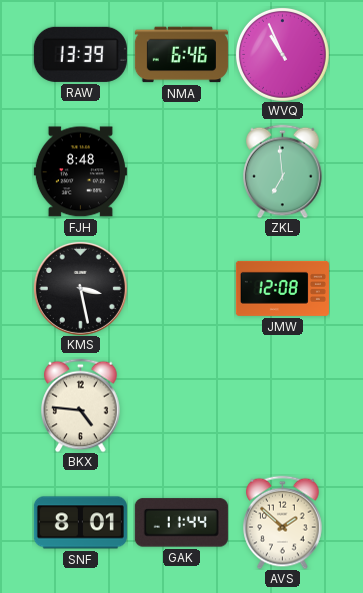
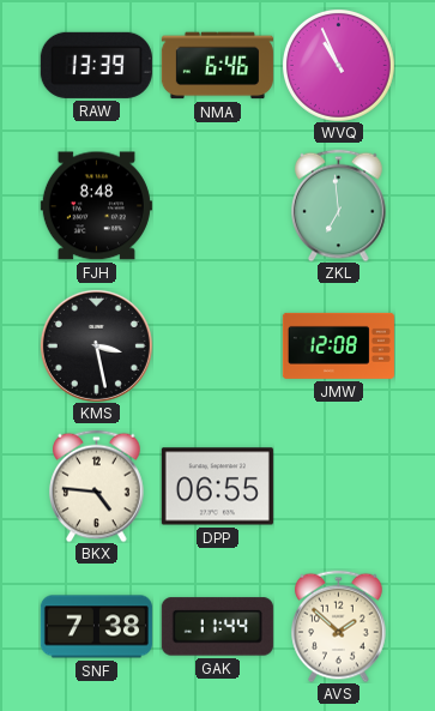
DPP: none -> 06:55
SNF: 8:01 -> 7:38
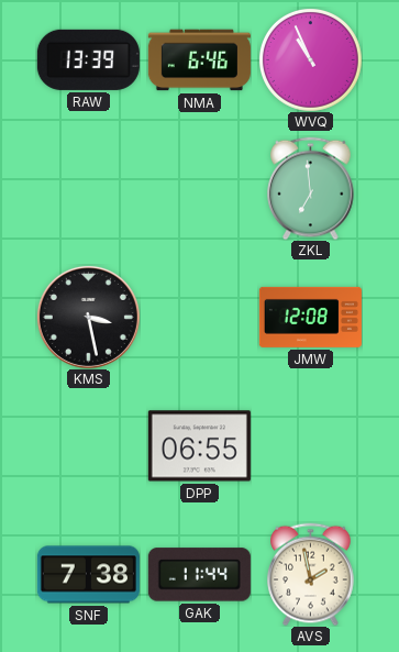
FJH: 8:48 -> none
BKX: 4:46 -> none
AVS: 1:52 -> 1:58
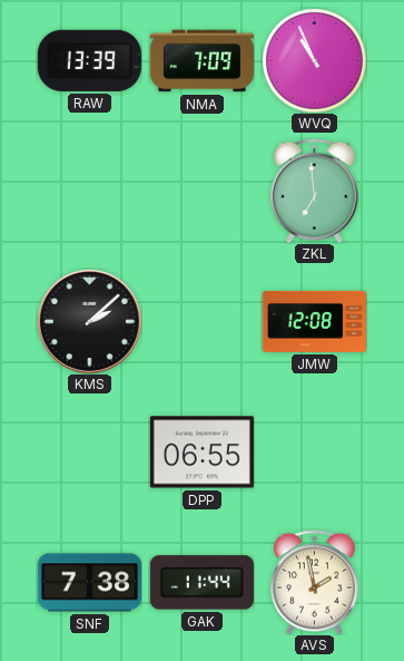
NMA: 6:46 -> 7:09
KMS: 3:28 -> 2:08
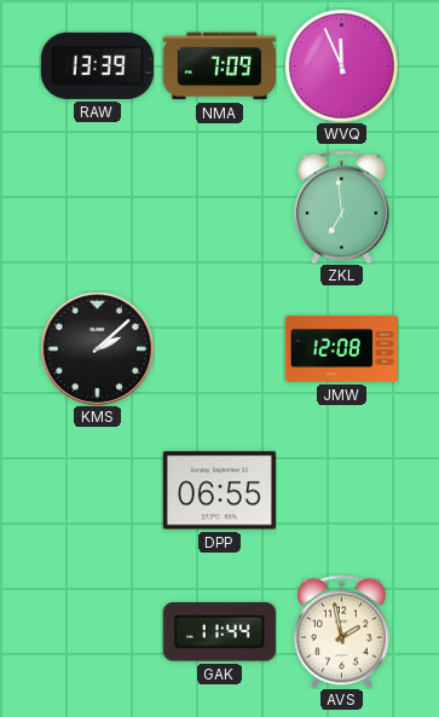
WVQ: 10:56 -> 11:56
SNF: 7:38 -> none
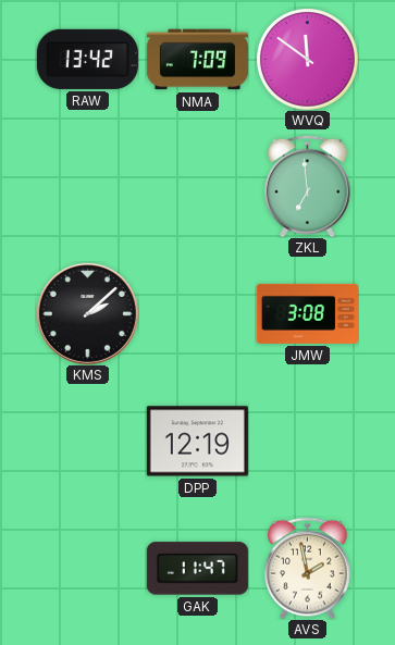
RAW: 13:39 -> 13:42
WVQ: 11:56 -> 11:51
JMW: 12:08 -> 3:08
DPP: 06:55 -> 12:19
GAK: 11:44 -> 11:47
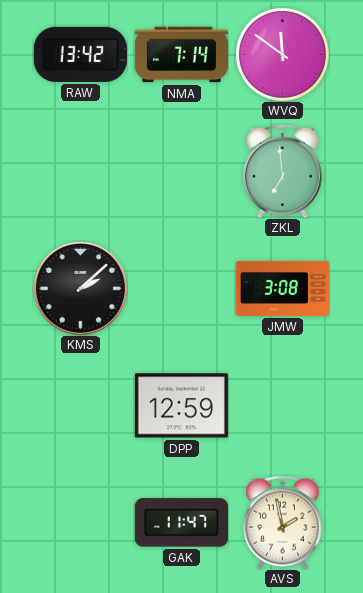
NMA: 7:09 -> 7:14
DPP: 12:19 -> 12:59
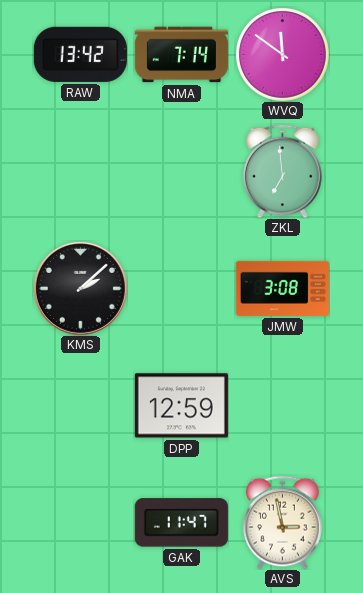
AVS: 1:58 -> 2:58
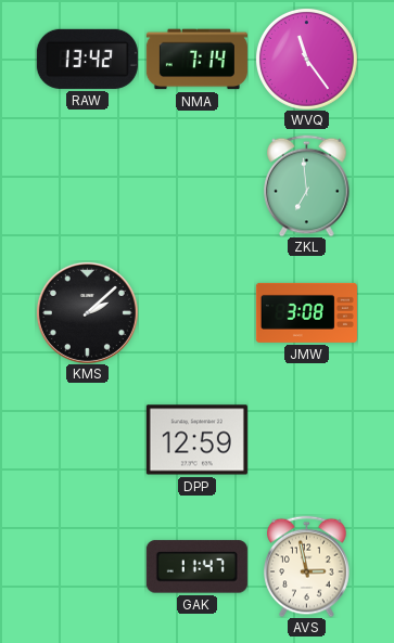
WVQ: 11:51 -> 11:24
